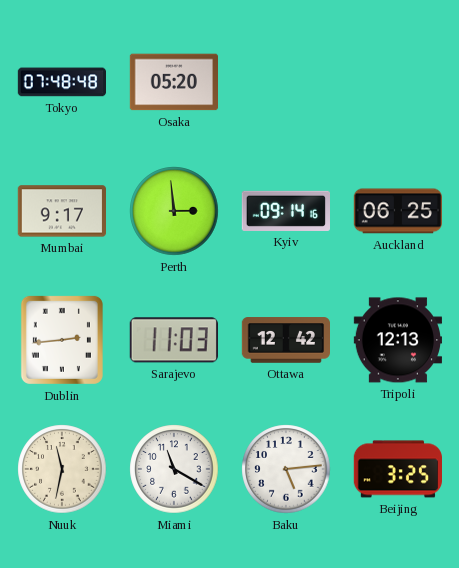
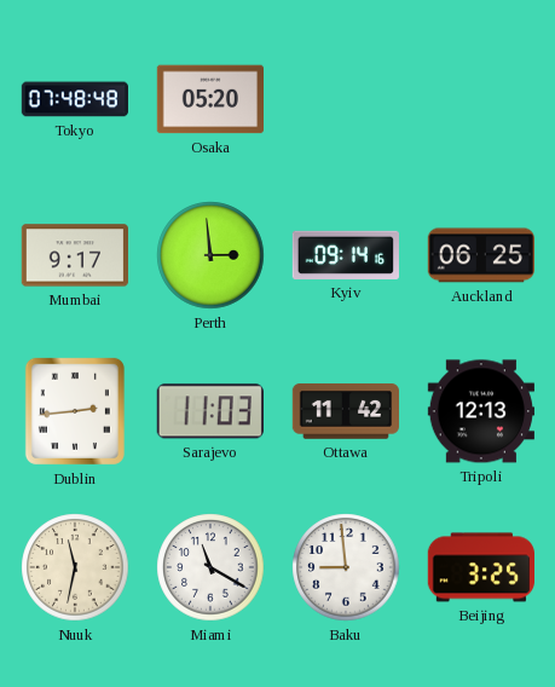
Ottawa: 12:42 -> 11:42
Baku: 5:14 -> 8:59
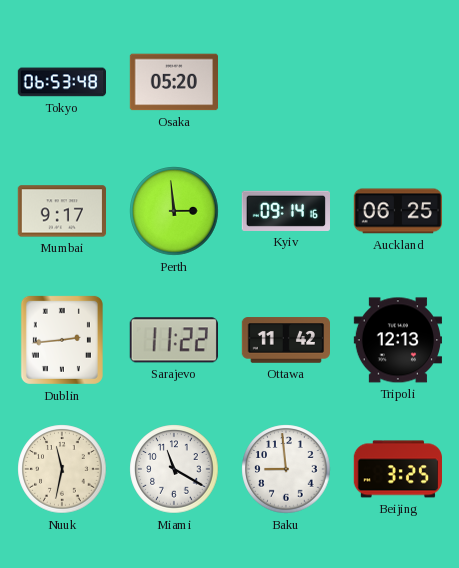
Tokyo: 07:48 -> 06:53
Sarajevo: 11:03 -> 11:22
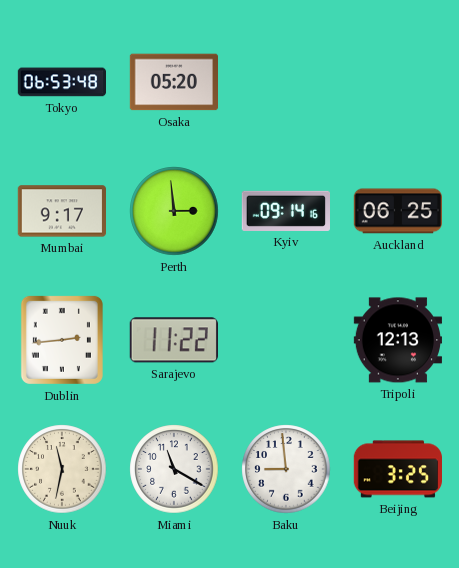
Ottawa: 11:42 -> none
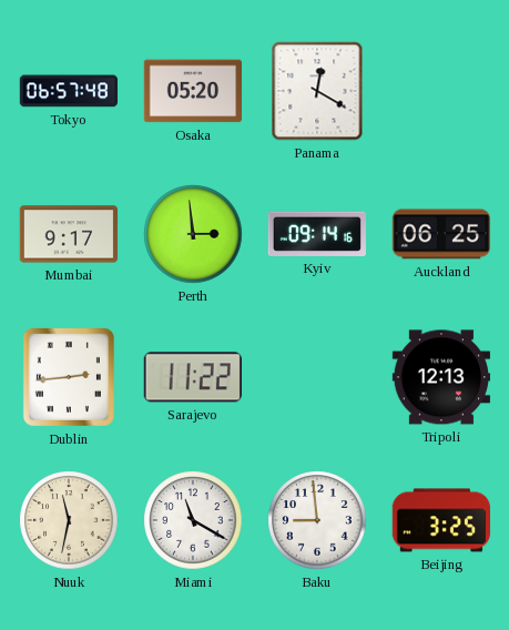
Tokyo: 06:53 -> 06:57
Panama: none -> 12:20
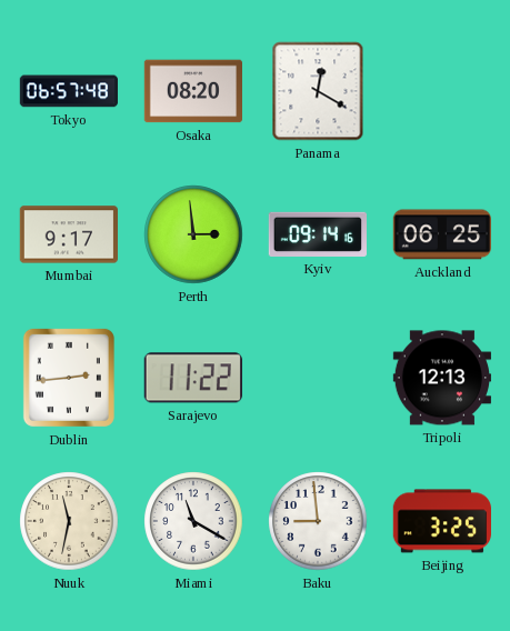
Osaka: 05:20 -> 08:20
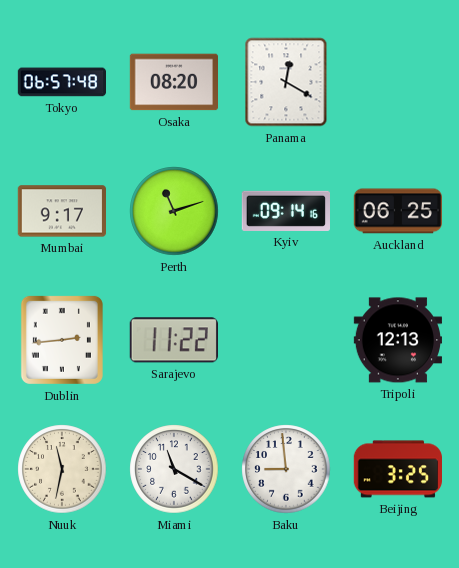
Perth: 2:59 -> 11:12
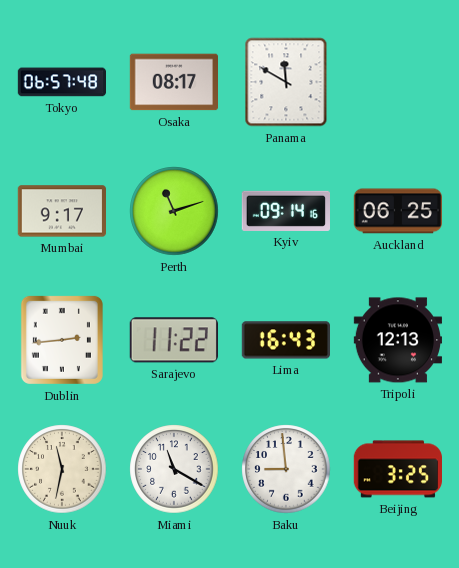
Osaka: 08:20 -> 08:17
Panama: 12:20 -> 11:50
Lima: none -> 16:43
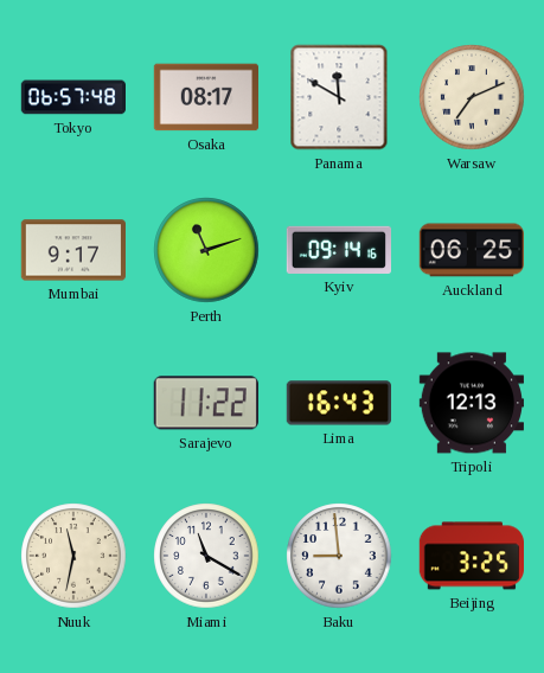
Warsaw: none -> 7:11
Dublin: 2:44 -> none
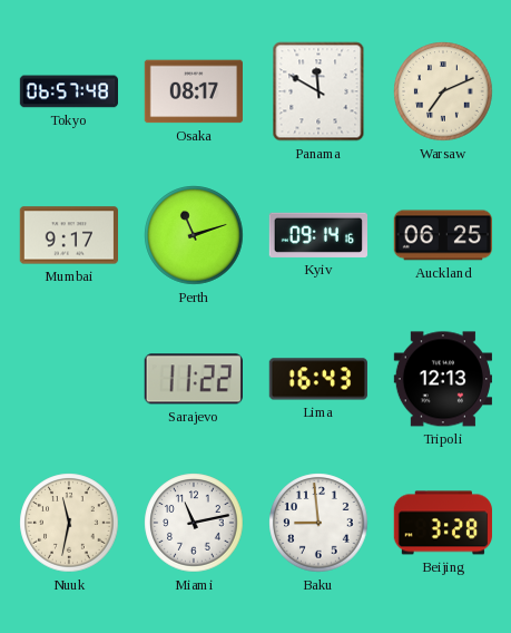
Miami: 11:20 -> 11:13
Beijing: 3:25 -> 3:28
